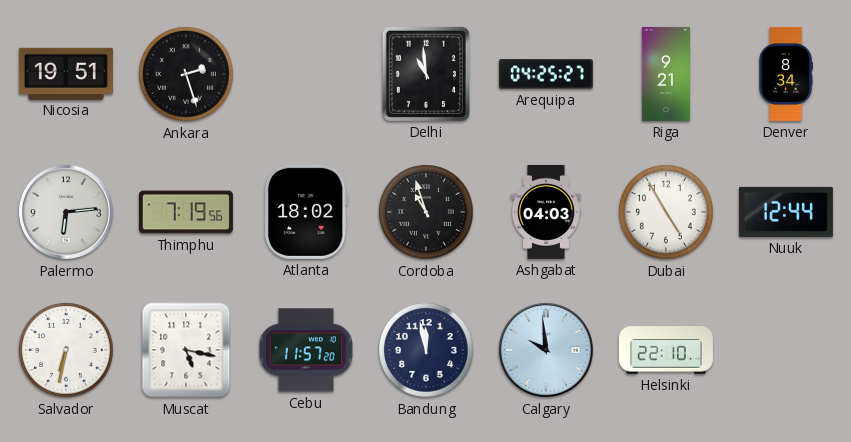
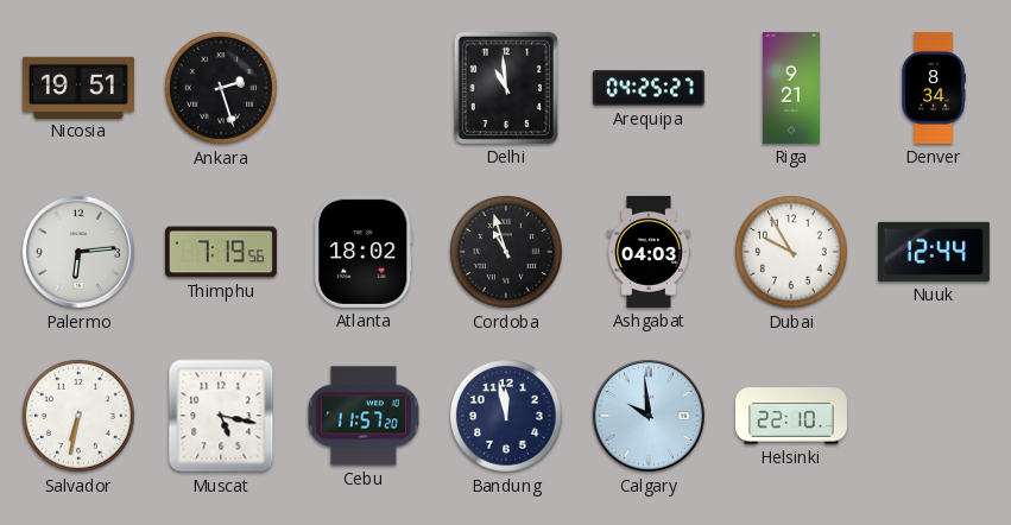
Dubai: 4:55 -> 9:55
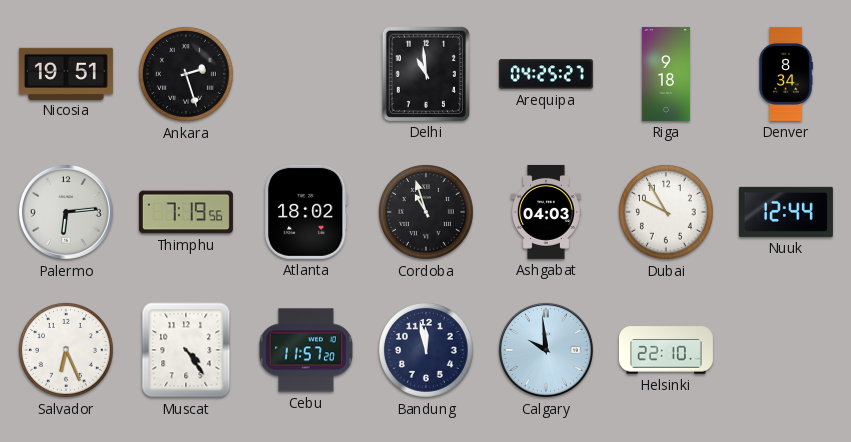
Riga: 9:21 -> 9:18
Salvador: 6:32 -> 6:26
Muscat: 5:17 -> 4:24
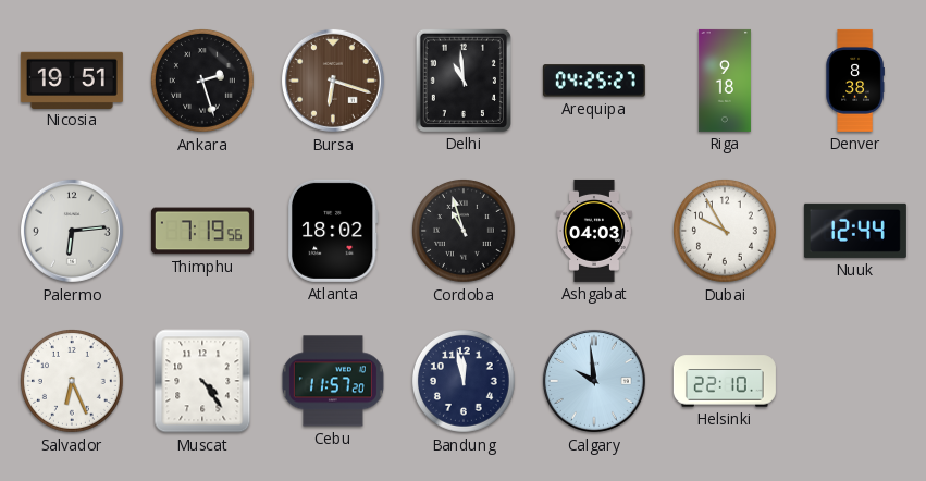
Bursa: none -> 6:18
Denver: 8:34 -> 8:38
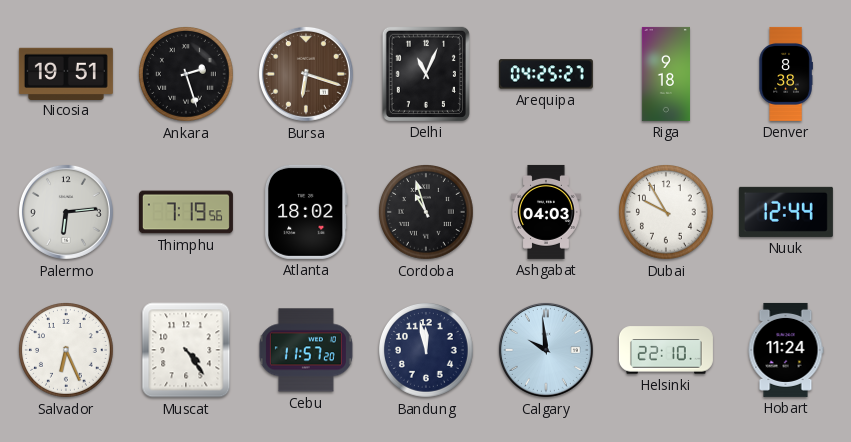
Delhi: 10:59 -> 11:04
Hobart: none -> 11:24
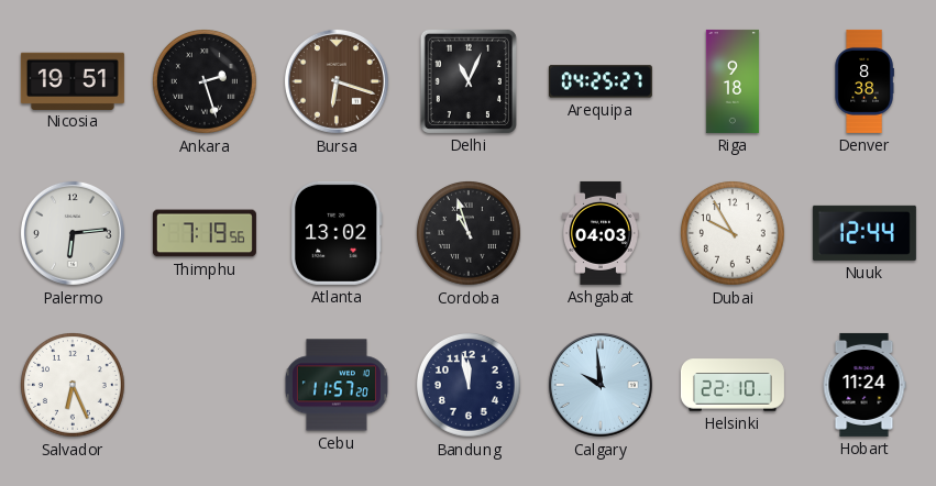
Atlanta: 18:02 -> 13:02
Muscat: 4:24 -> none
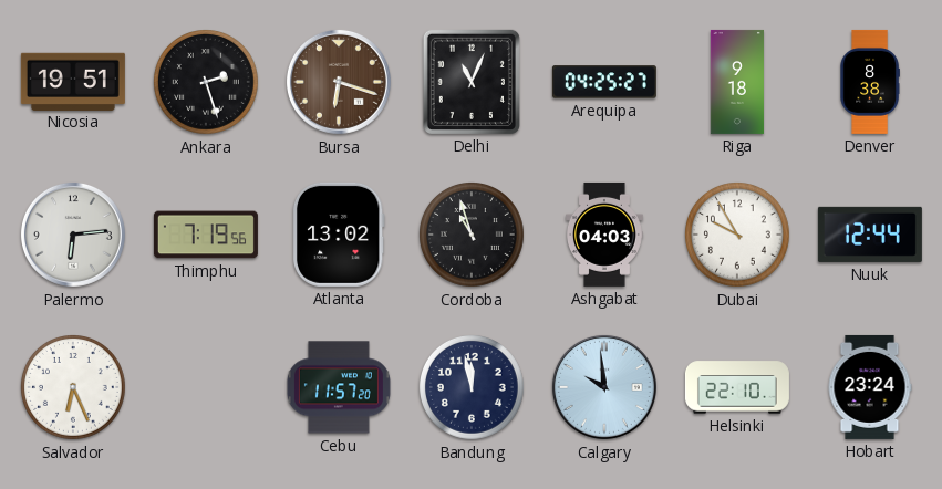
Hobart: 11:24 -> 23:24
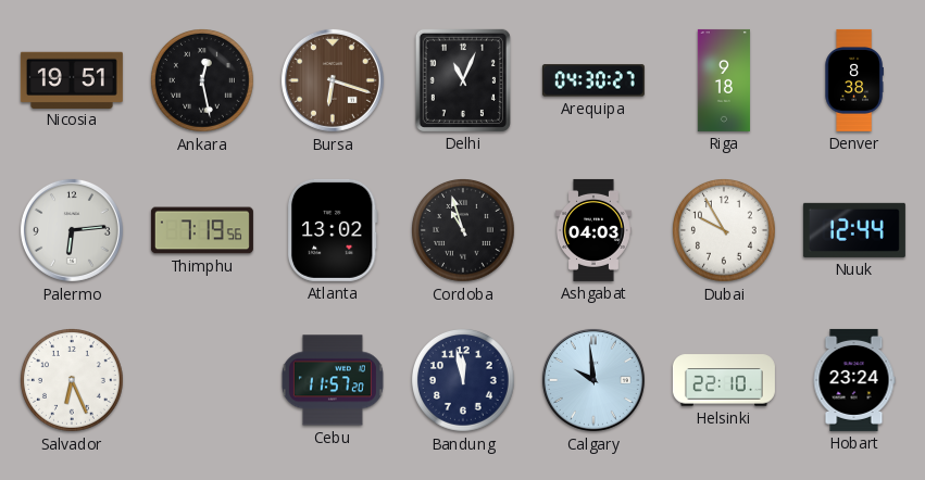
Ankara: 2:27 -> 12:28
Arequipa: 04:25 -> 04:30
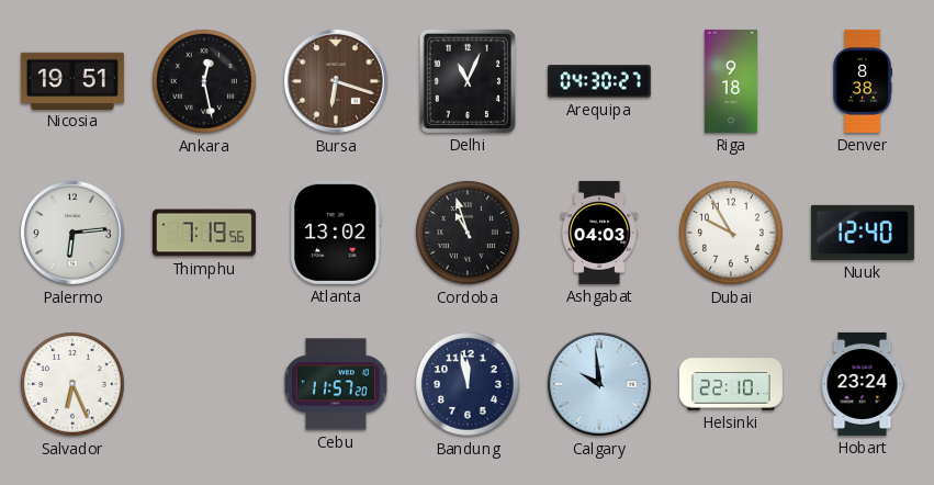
Nuuk: 12:44 -> 12:40
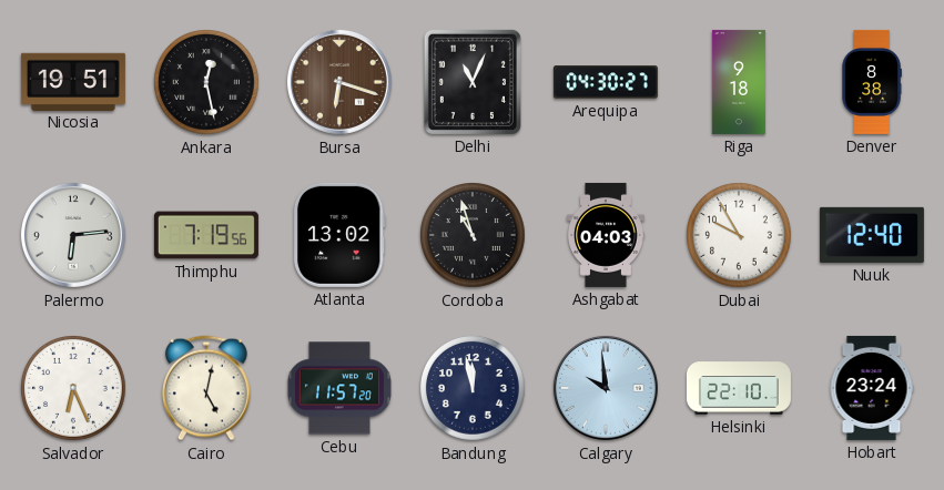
Cairo: none -> 5:02
